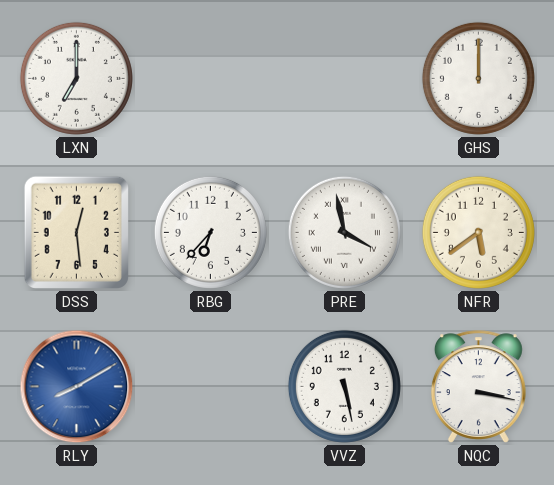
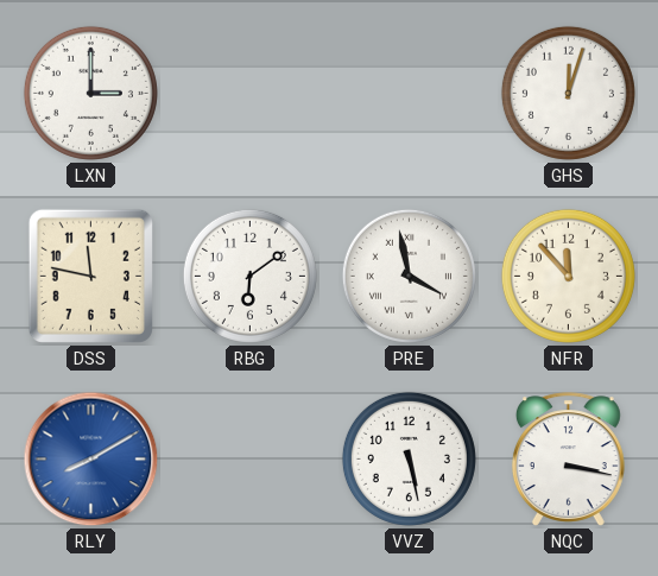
LXN: 7:00 -> 3:00
GHS: 12:00 -> 12:03
DSS: 12:29 -> 11:47
RBG: 6:37 -> 6:09
NFR: 5:39 -> 11:53
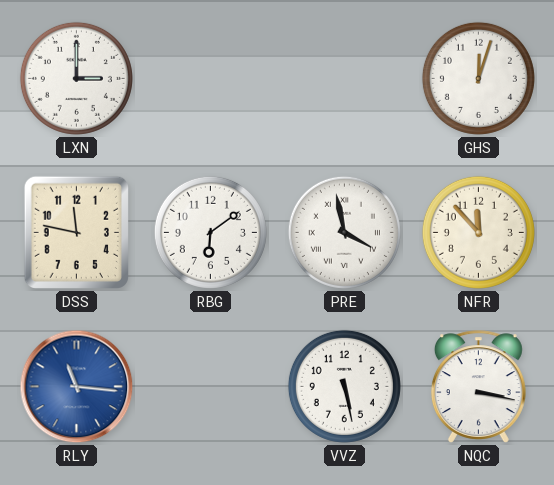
RLY: 8:10 -> 11:16
